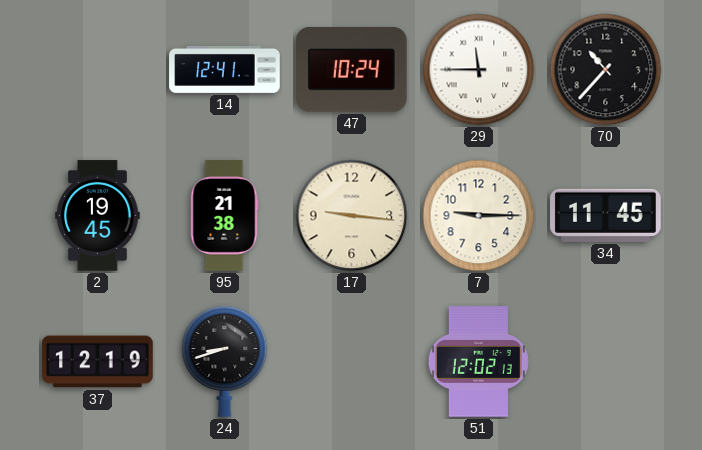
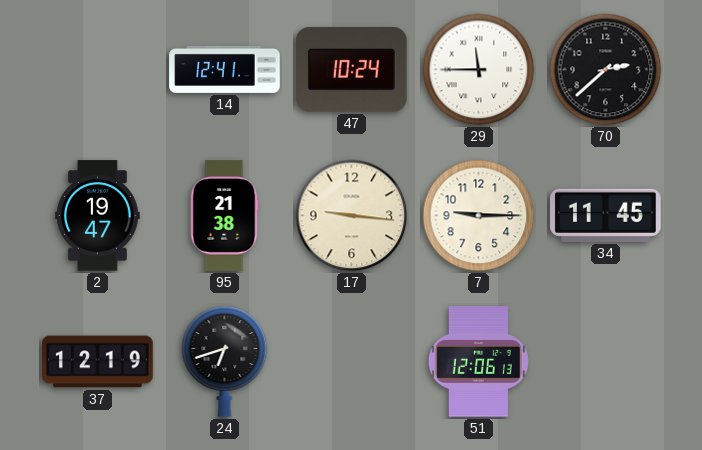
70: 10:37 -> 2:38
2: 19:45 -> 19:47
24: 8:42 -> 6:42
51: 12:02 -> 12:06
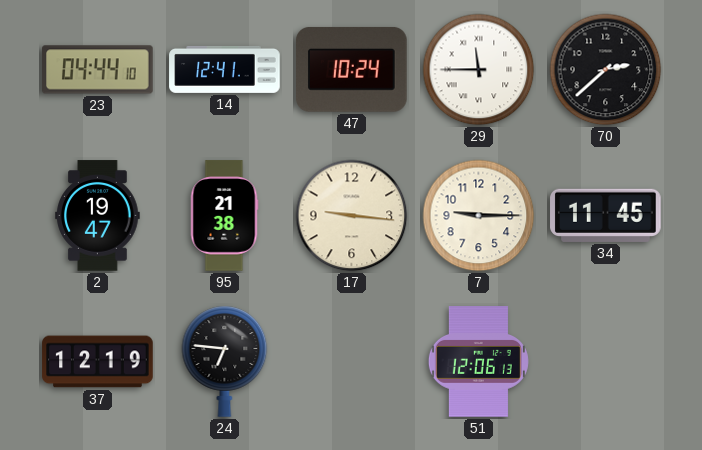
23: none -> 04:44
24: 6:42 -> 6:46
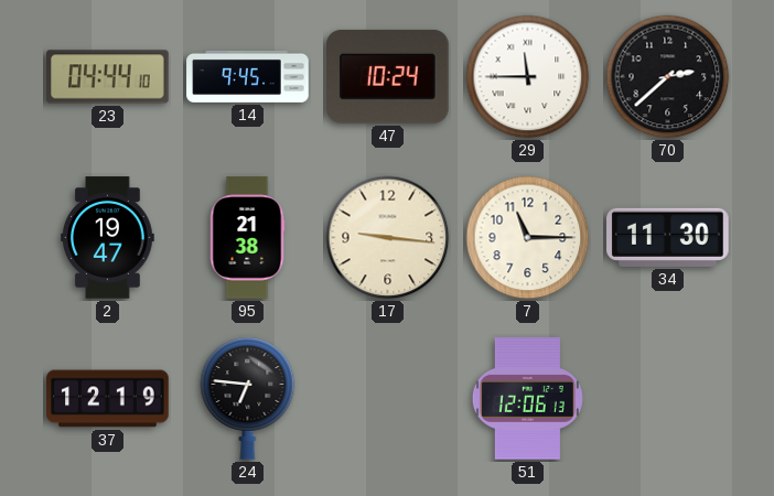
14: 12:41 -> 9:45
7: 9:15 -> 11:15
34: 11:45 -> 11:30
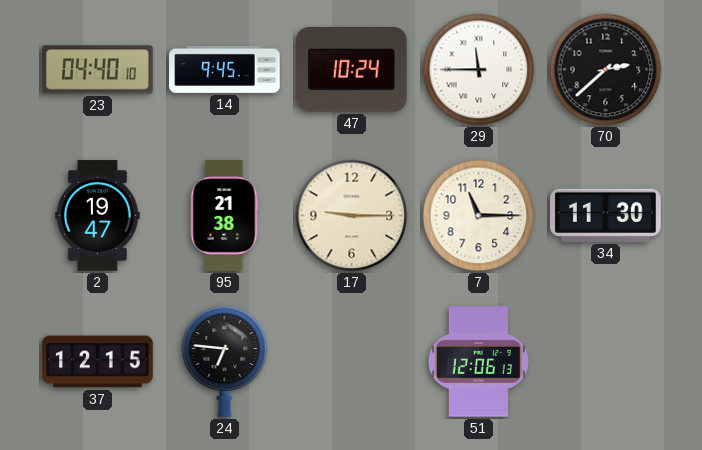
23: 04:44 -> 04:40
17: 9:16 -> 9:15
37: 12:19 -> 12:15
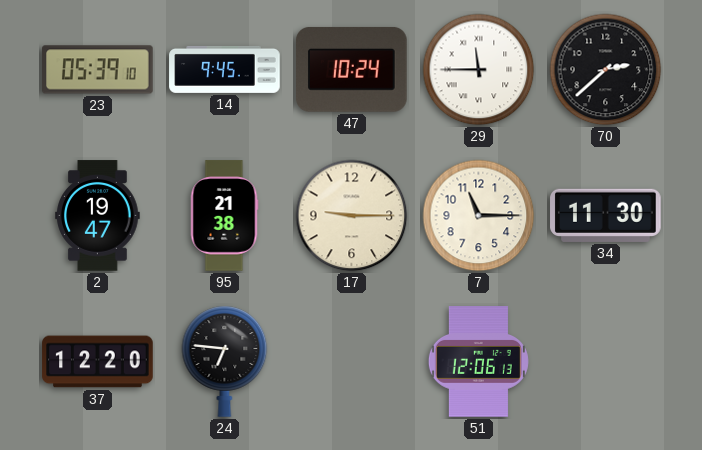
23: 04:40 -> 05:39
37: 12:15 -> 12:20
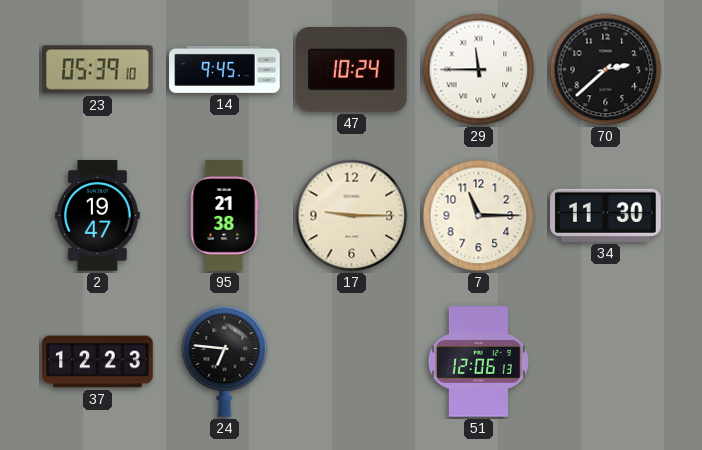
37: 12:20 -> 12:23
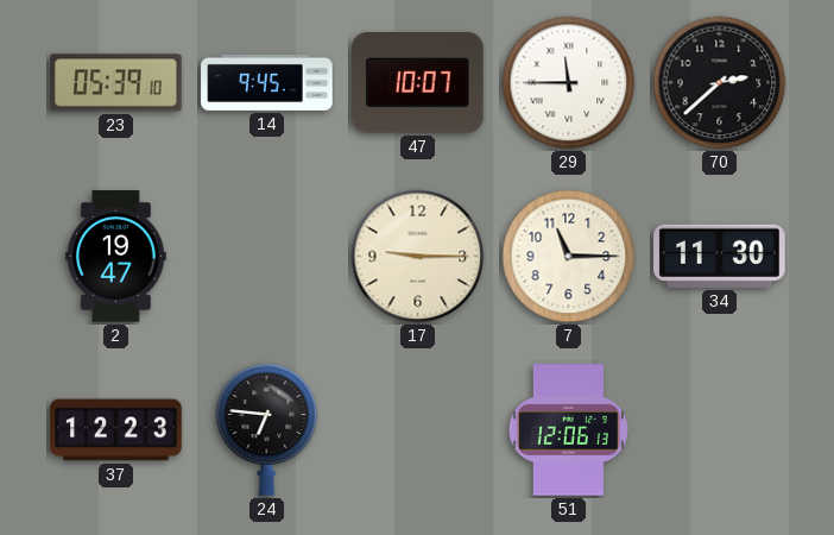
47: 10:24 -> 10:07
95: 21:38 -> none
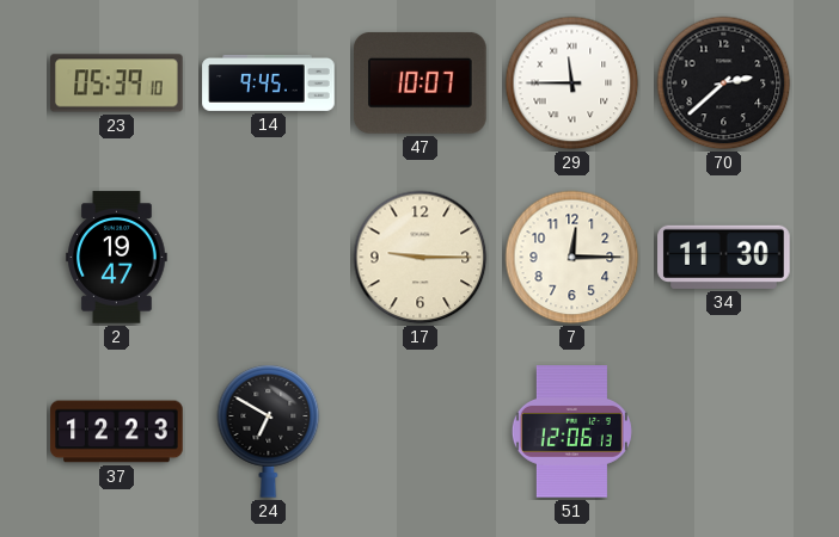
7: 11:15 -> 12:15
24: 6:46 -> 6:50
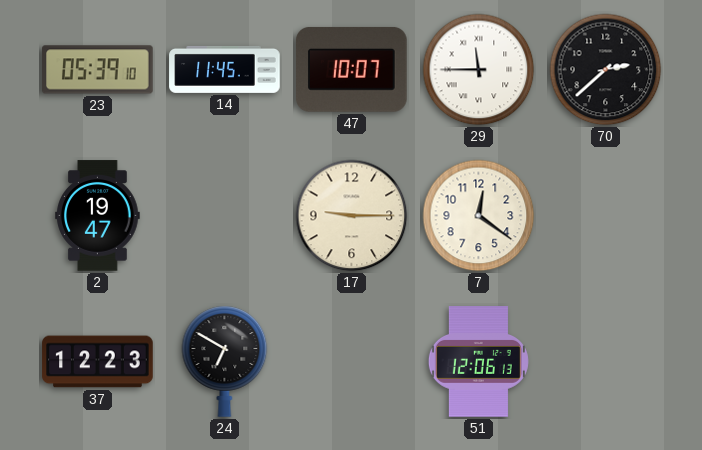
14: 9:45 -> 11:45
7: 12:15 -> 12:21
34: 11:30 -> none
